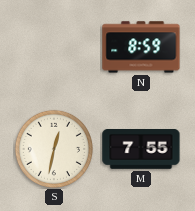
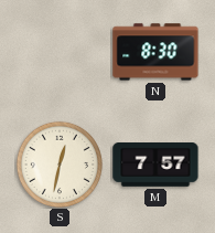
N: 8:59 -> 8:30
M: 7:55 -> 7:57
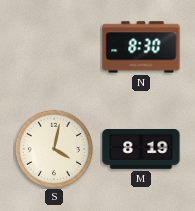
S: 12:32 -> 4:02
M: 7:57 -> 8:19
